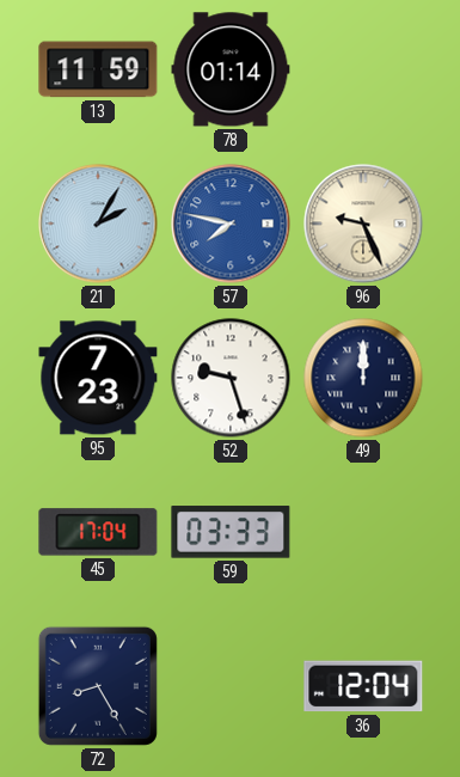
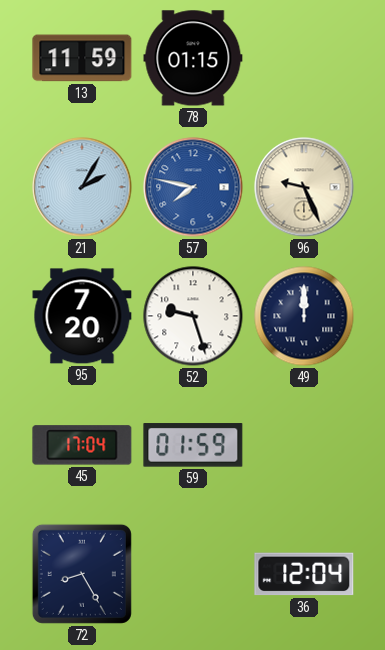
78: 01:14 -> 01:15
95: 7:23 -> 7:20
59: 03:33 -> 01:59
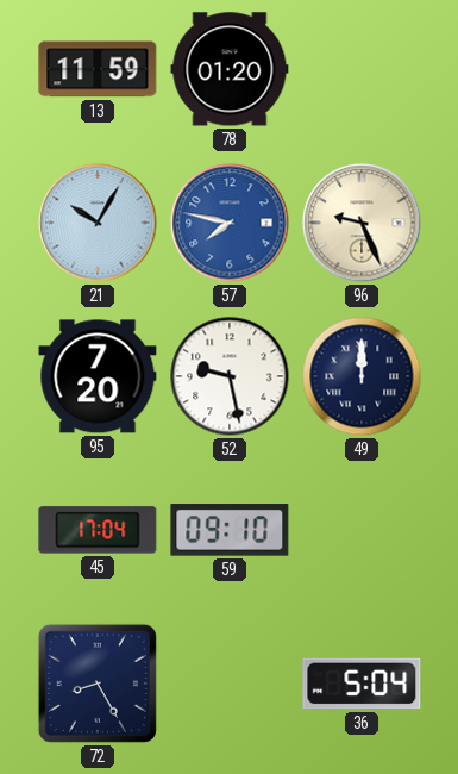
78: 01:15 -> 01:20
21: 2:05 -> 10:05
52: 9:27 -> 9:28
59: 01:59 -> 09:10
36: 12:04 -> 5:04
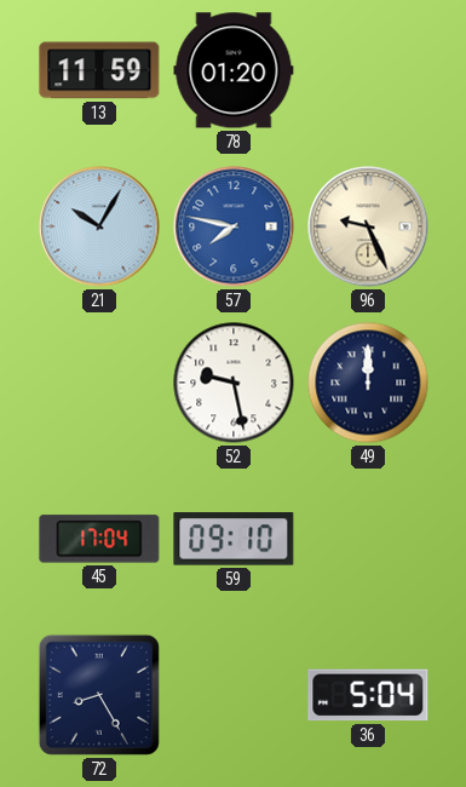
95: 7:20 -> none
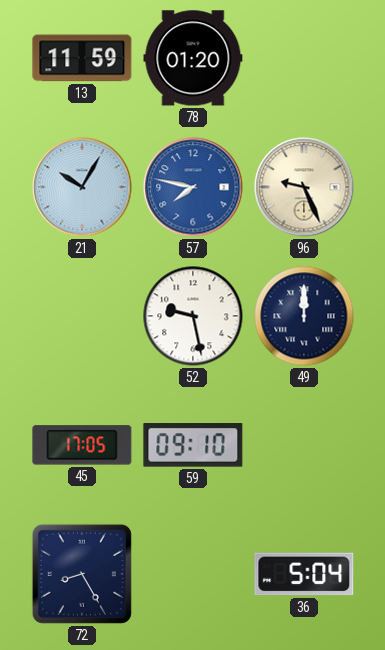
45: 17:04 -> 17:05
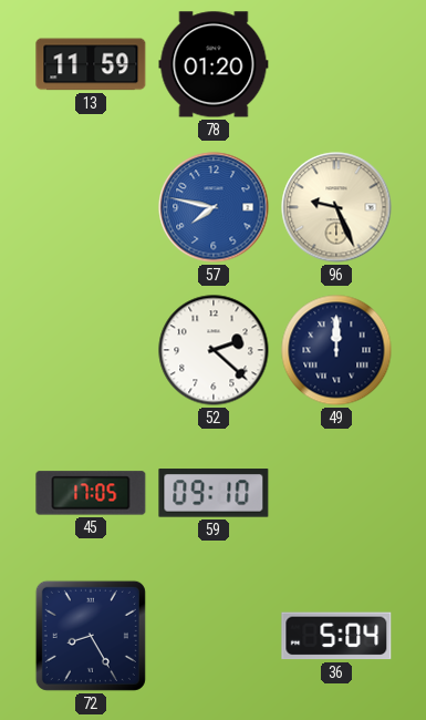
21: 10:05 -> none
52: 9:28 -> 2:22
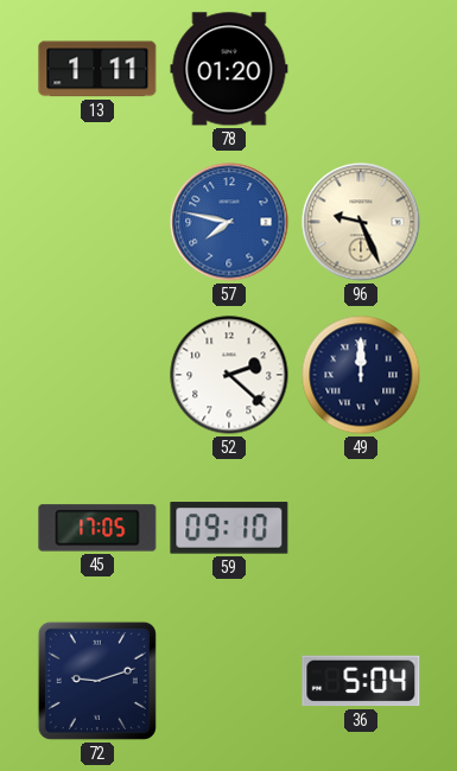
13: 11:59 -> 1:11
72: 8:25 -> 9:12
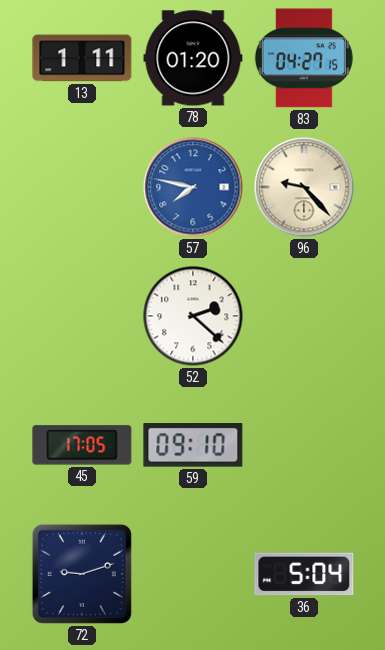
83: none -> 04:27
96: 9:26 -> 9:23
49: 12:00 -> none
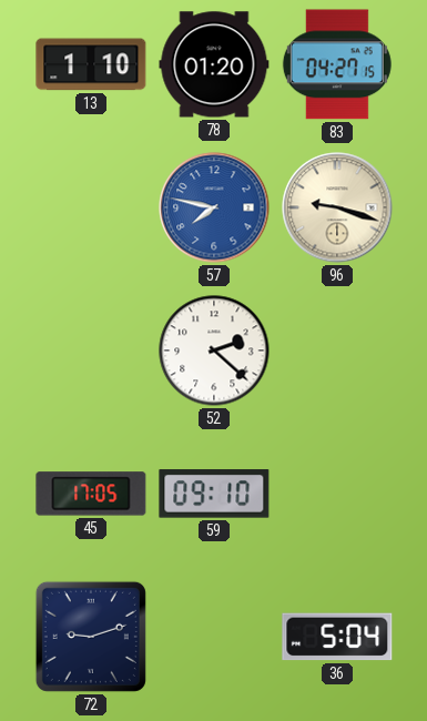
13: 1:11 -> 1:10
96: 9:23 -> 9:18
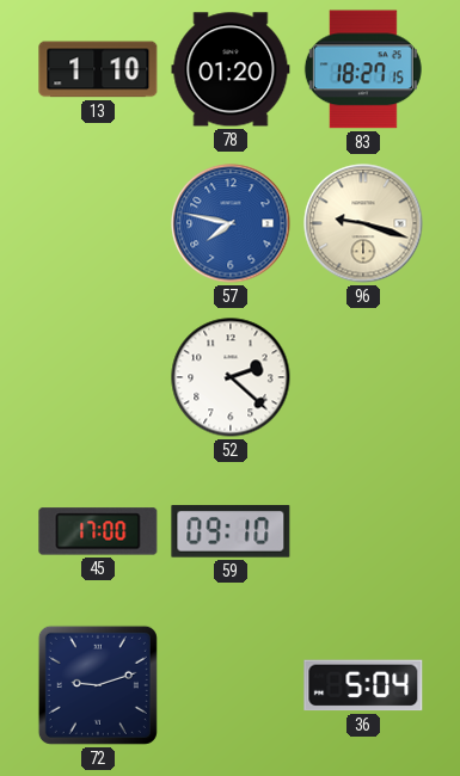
83: 04:27 -> 18:27
45: 17:05 -> 17:00
